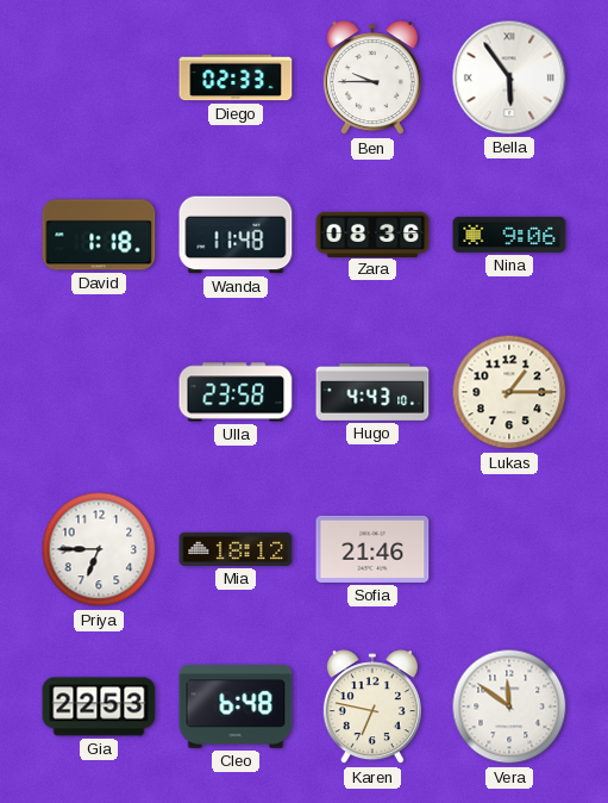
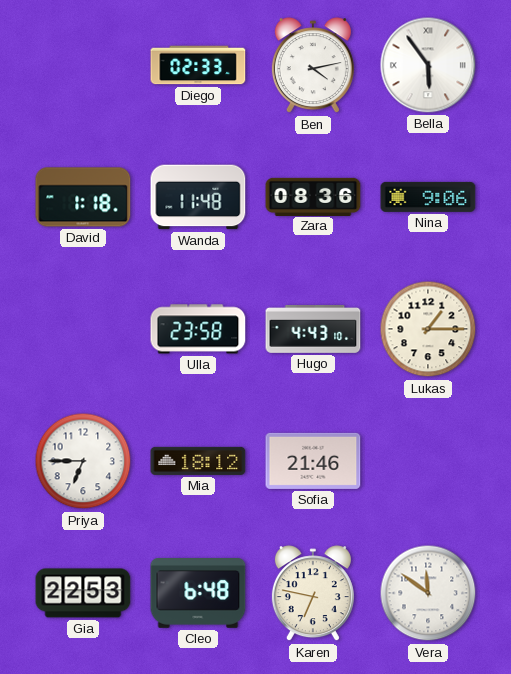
Ben: 9:45 -> 4:13
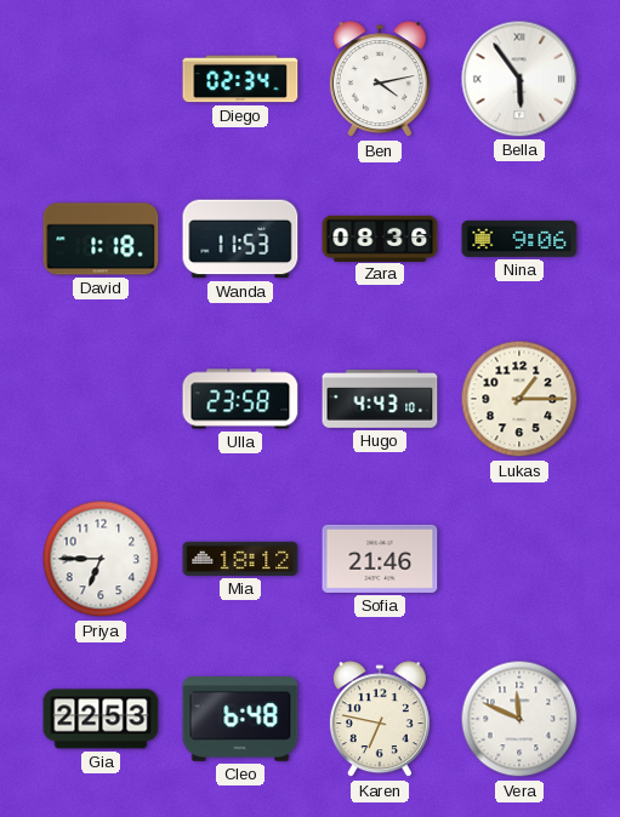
Diego: 02:33 -> 02:34
Wanda: 11:48 -> 11:53
Vera: 11:51 -> 11:49
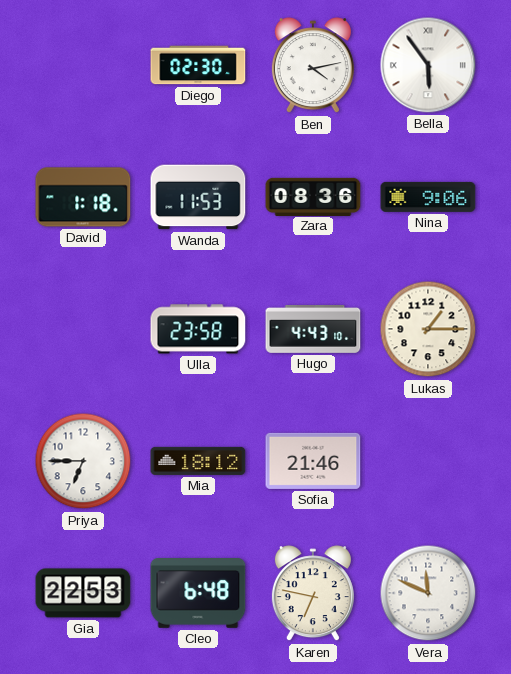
Diego: 02:34 -> 02:30
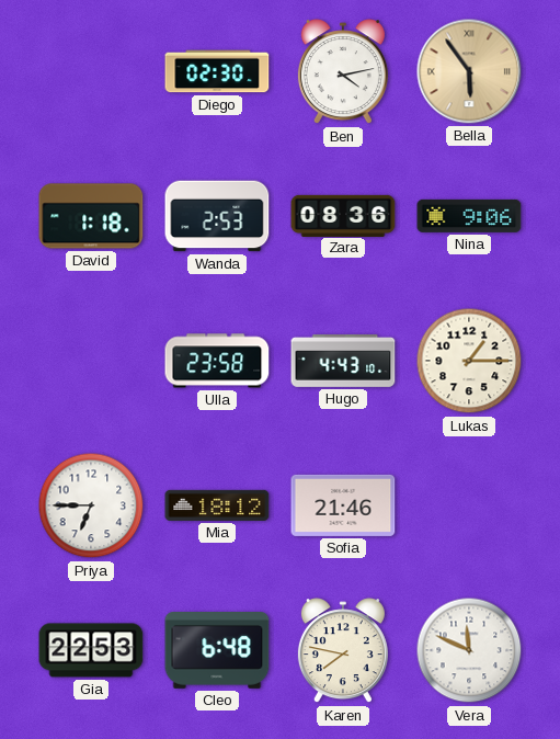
Bella dial: white -> champagne
Wanda: 11:53 -> 2:53
Karen: 6:47 -> 7:47
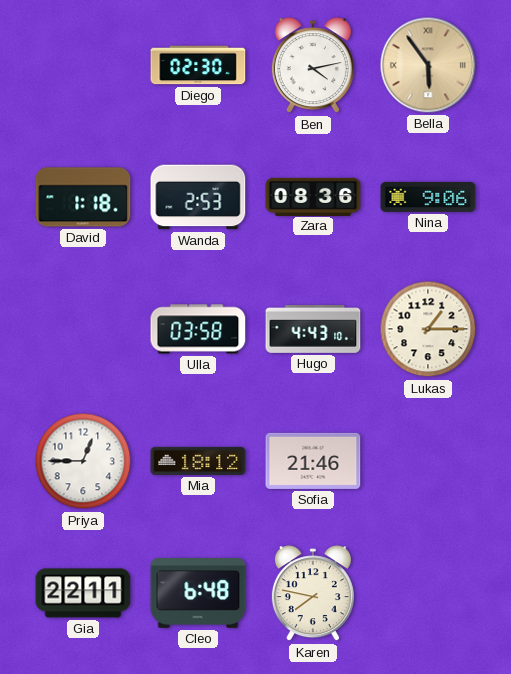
Ulla: 23:58 -> 03:58
Priya: 6:45 -> 12:45
Gia: 22:53 -> 22:11
Vera: 11:49 -> none
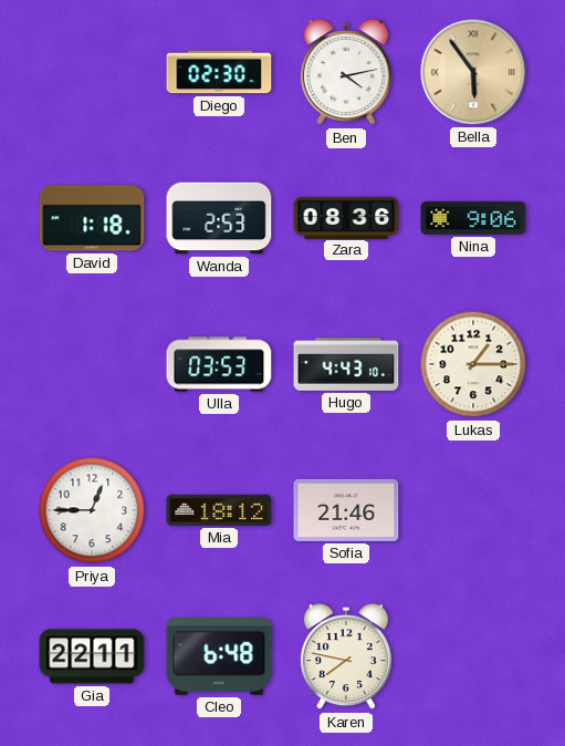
Ulla: 03:58 -> 03:53
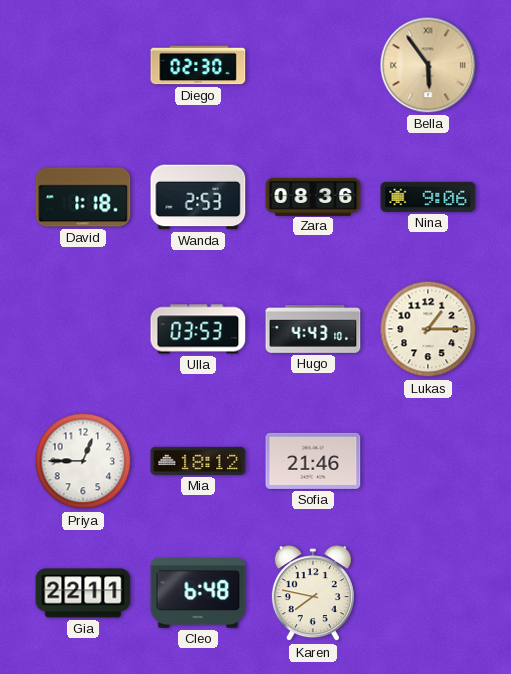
Ben: 4:13 -> none
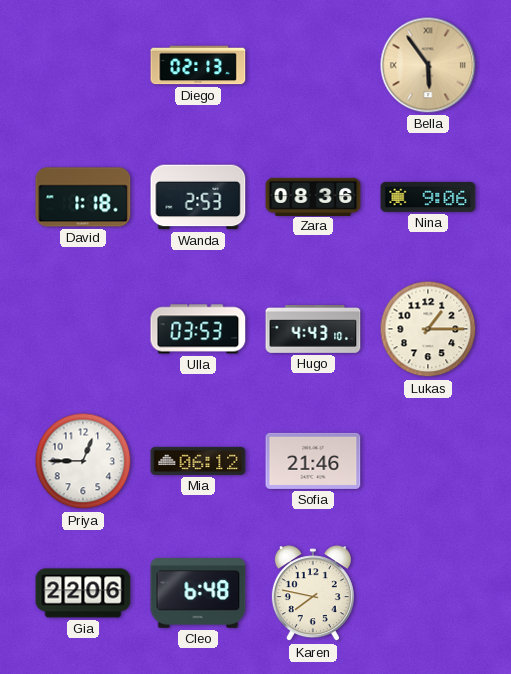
Diego: 02:30 -> 02:13
Mia: 18:12 -> 06:12
Gia: 22:11 -> 22:06
